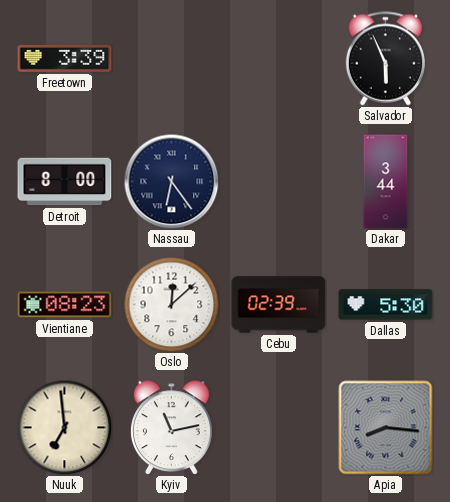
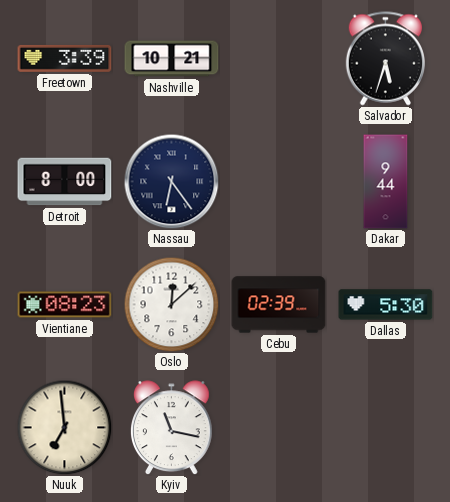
Nashville: none -> 10:21
Salvador: 5:56 -> 5:33
Dakar: 3:44 -> 9:44
Kyiv: 11:13 -> 11:17
Apia: 8:16 -> none
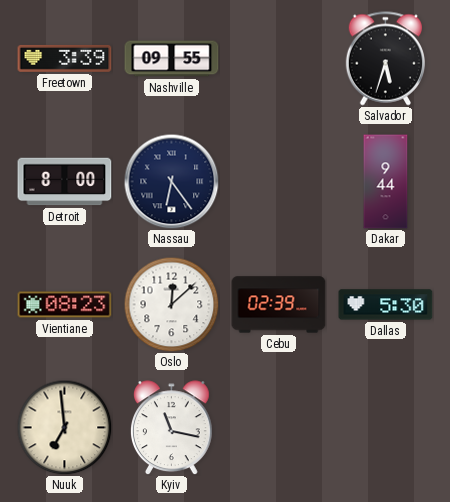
Nashville: 10:21 -> 09:55
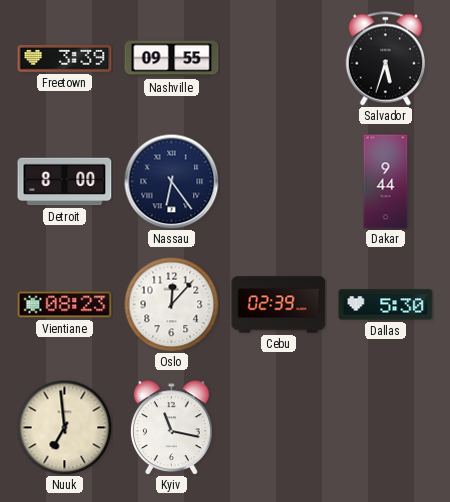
Oslo: 12:08 -> 12:07
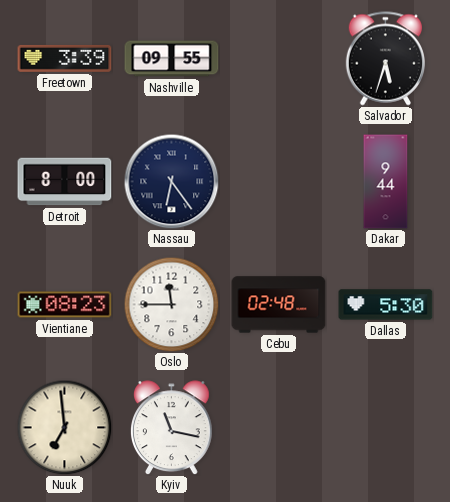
Oslo: 12:07 -> 11:45
Cebu: 02:39 -> 02:48
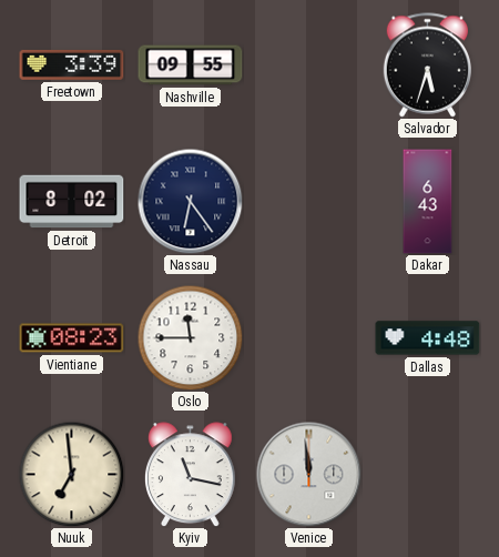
Detroit: 8:00 -> 8:02
Dakar: 9:44 -> 6:43
Cebu: 02:48 -> none
Dallas: 5:30 -> 4:48
Venice: none -> 11:59
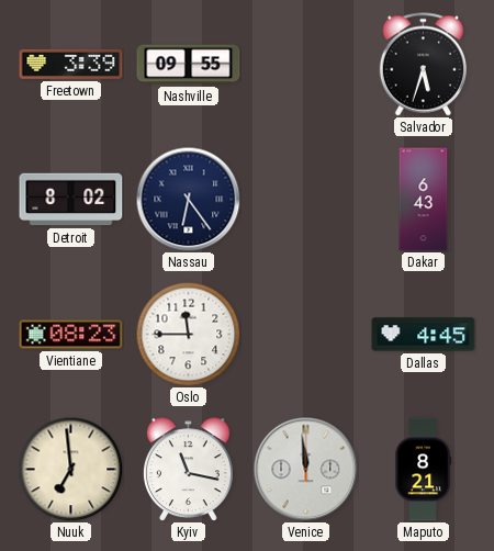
Dallas: 4:48 -> 4:45
Maputo: none -> 8:21
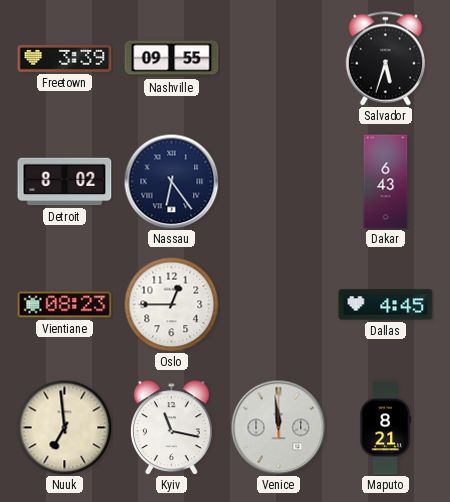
Oslo: 11:45 -> 12:45
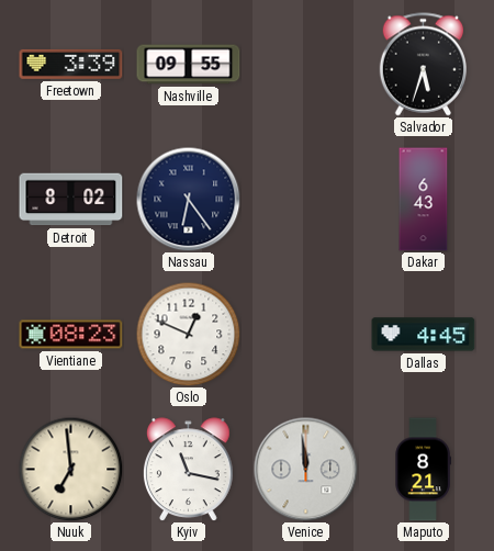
Oslo: 12:45 -> 12:49
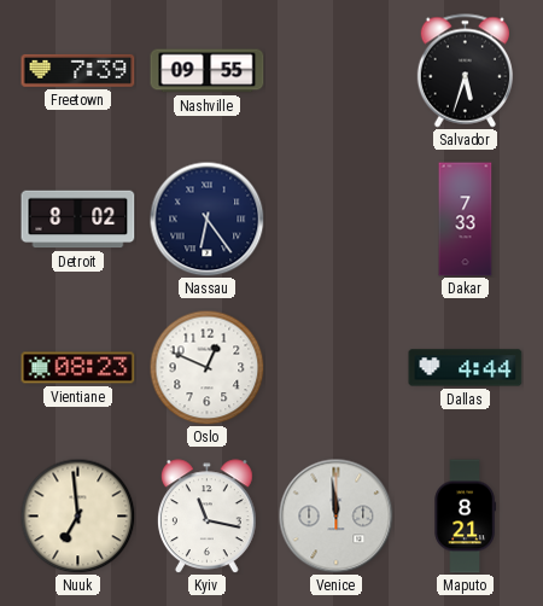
Freetown: 3:39 -> 7:39
Dakar: 6:43 -> 7:33
Dallas: 4:45 -> 4:44
